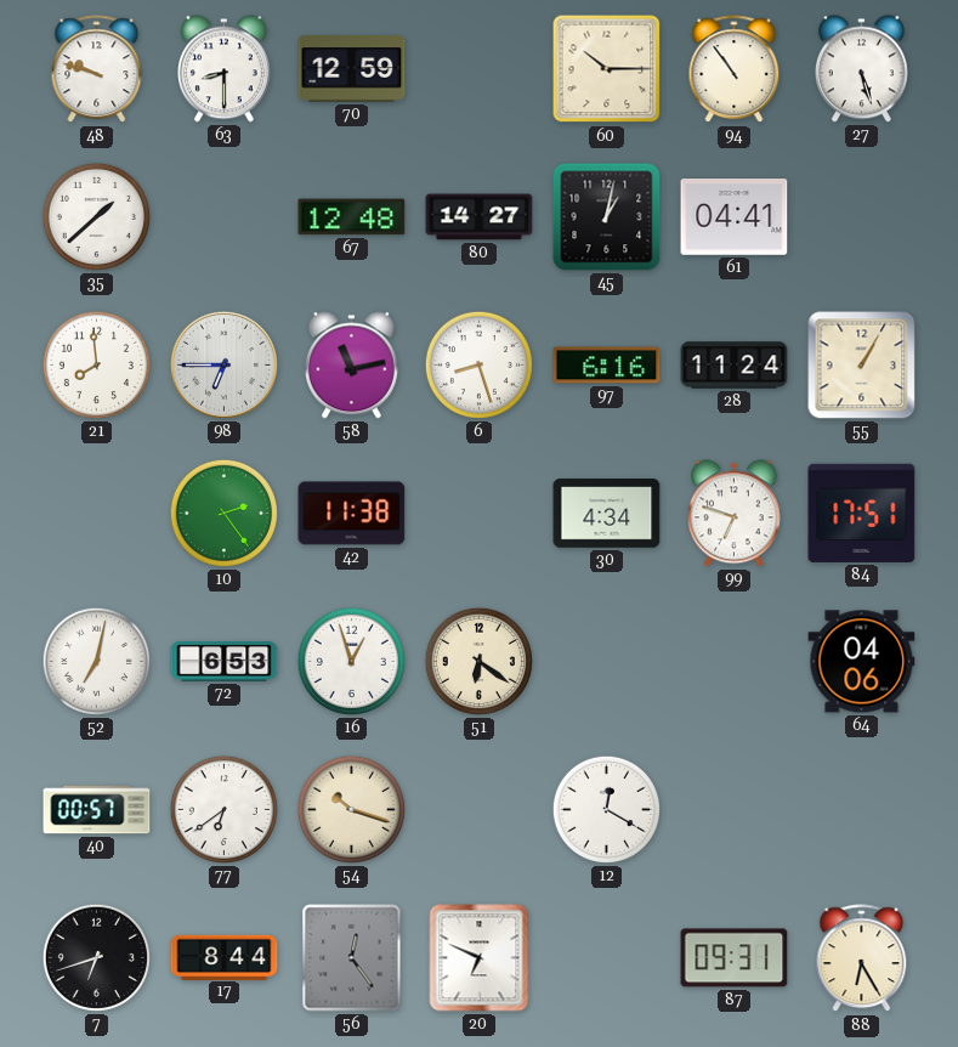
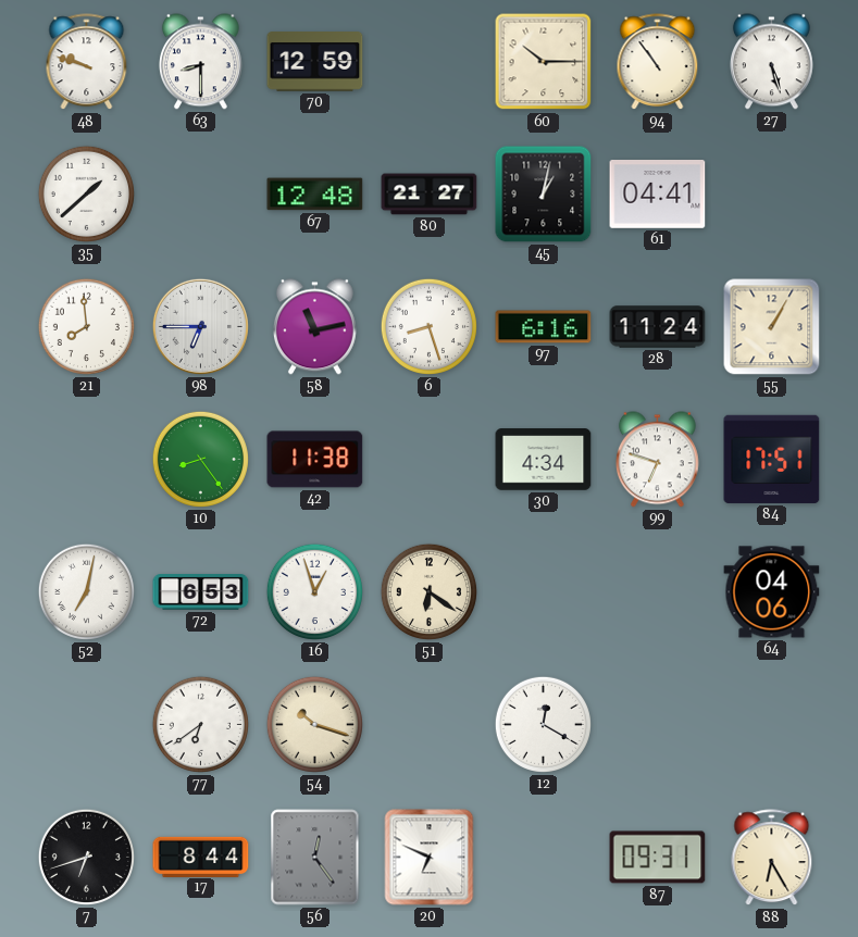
80: 14:27 -> 21:27
10: 2:24 -> 8:24
40: 00:57 -> none
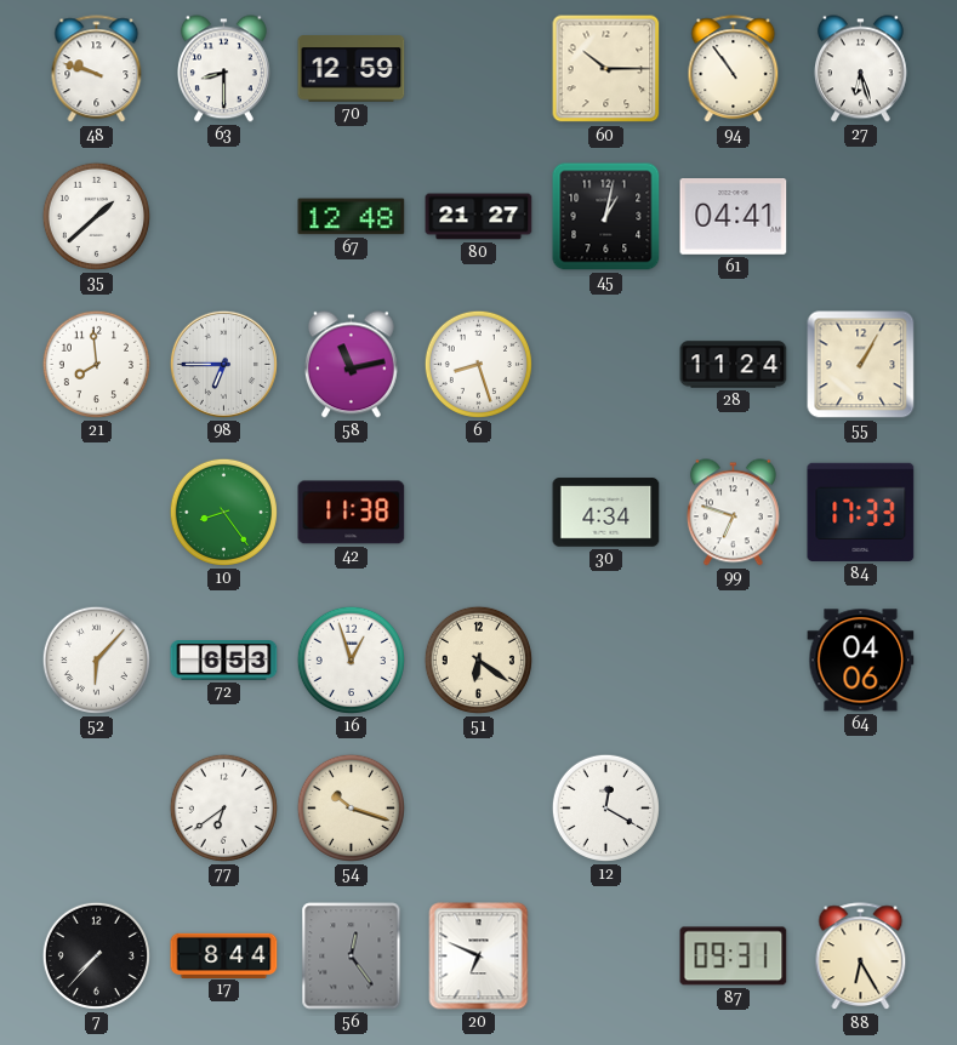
27: 5:27 -> 6:27
97: 6:16 -> none
84: 17:51 -> 17:33
52: 7:02 -> 6:07
7: 6:42 -> 7:37
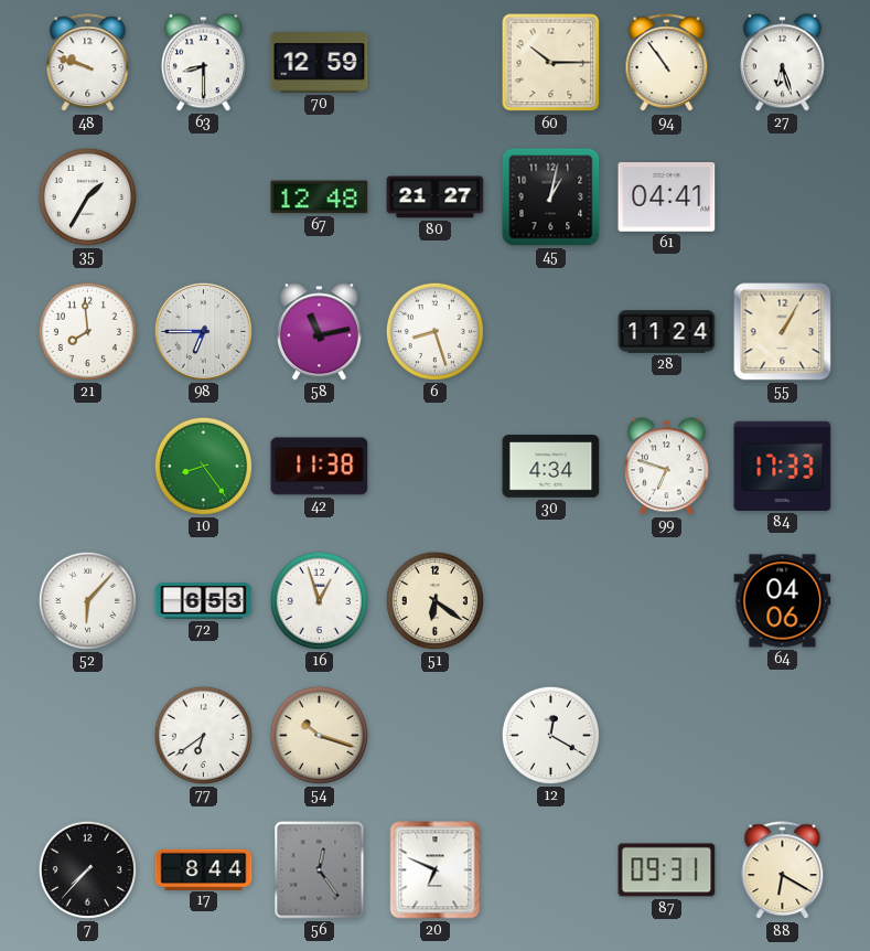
35: 1:38 -> 1:35
88: 6:25 -> 6:20
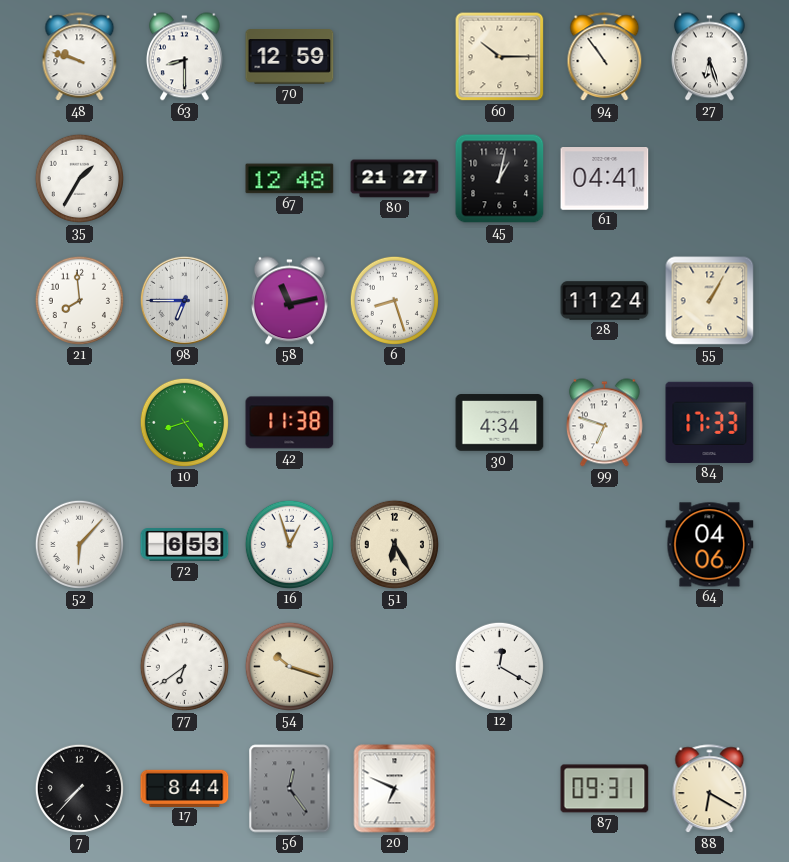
51: 6:21 -> 6:25
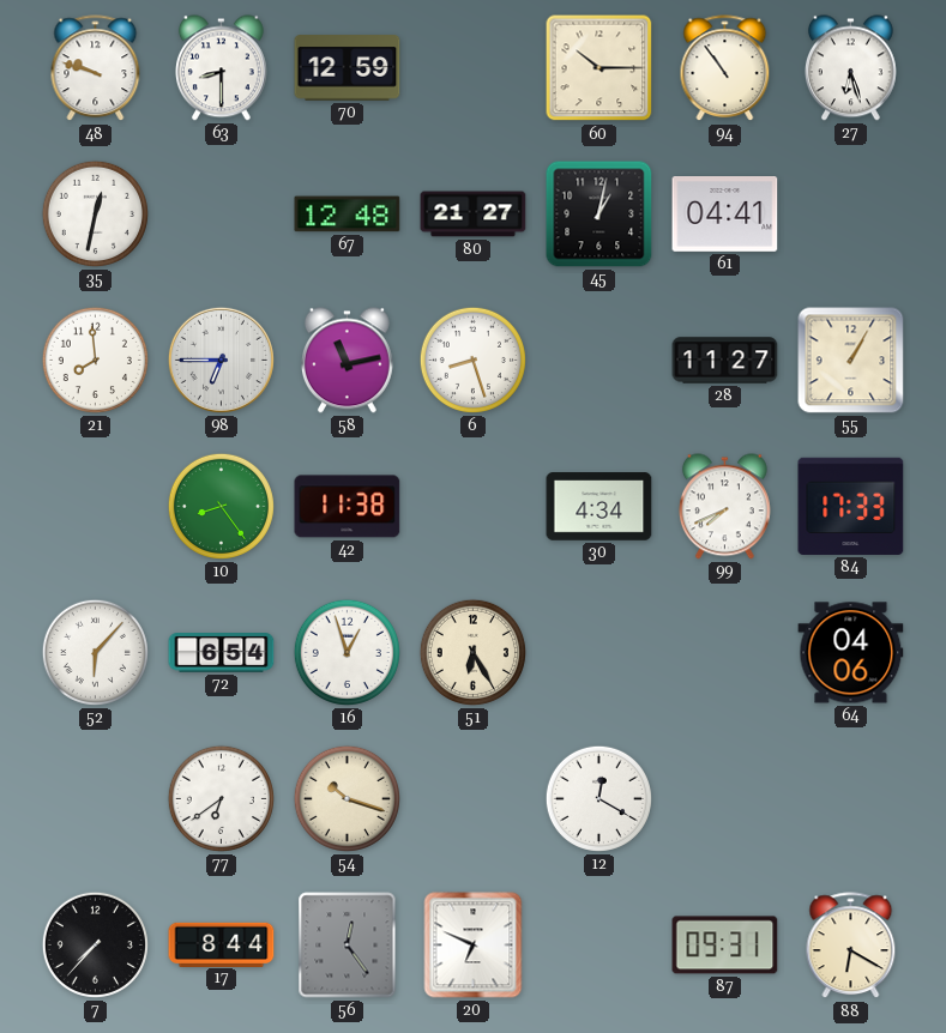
35: 1:35 -> 12:32
28: 11:24 -> 11:27
99: 6:48 -> 7:41
72: 6:53 -> 6:54
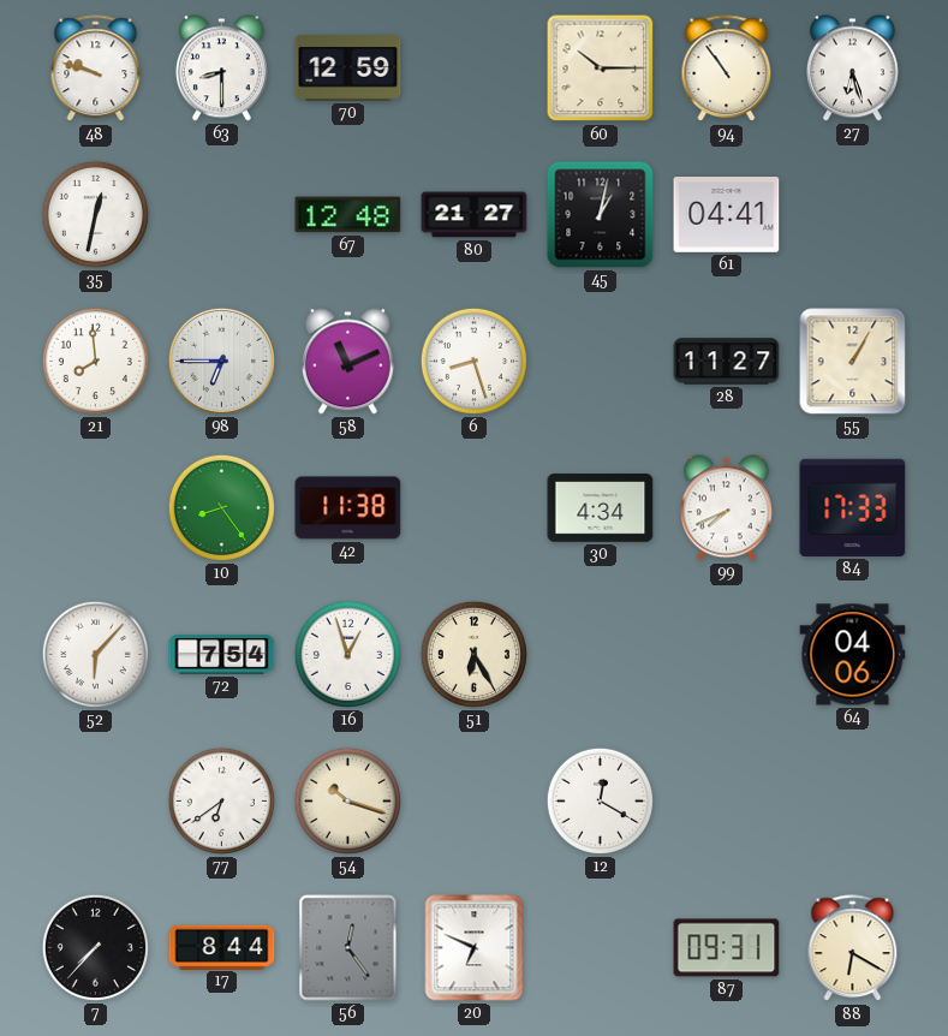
58: 11:13 -> 11:11
72: 6:54 -> 7:54
